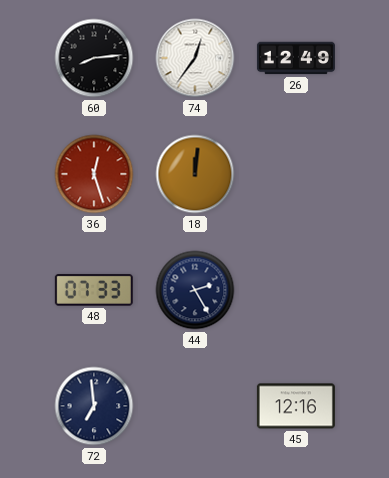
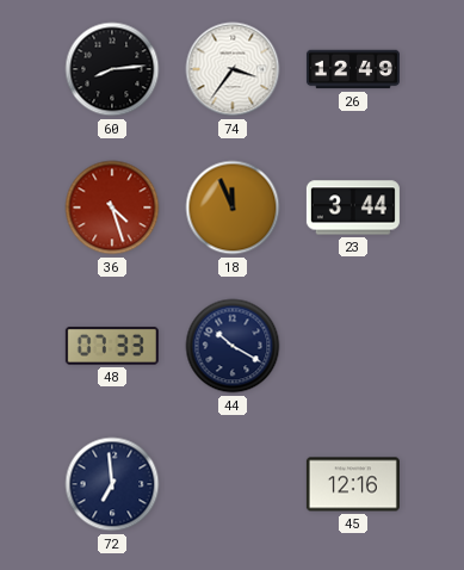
74: 12:36 -> 3:36
36: 12:27 -> 4:27
18: 12:01 -> 11:56
23: none -> 3:44
44: 2:25 -> 10:20
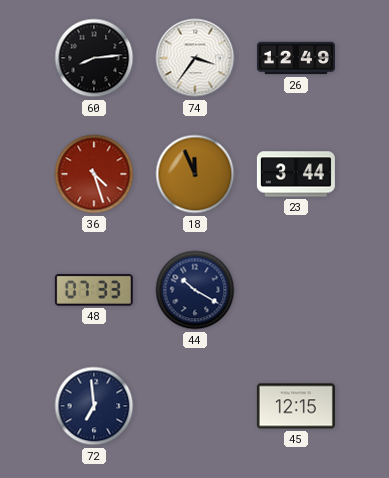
45: 12:16 -> 12:15
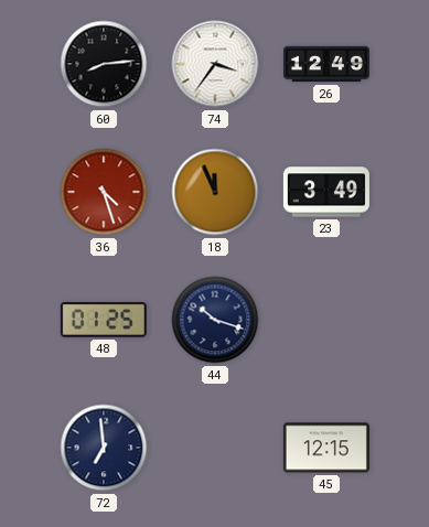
23: 3:44 -> 3:49
48: 07:33 -> 01:25
44: 10:20 -> 10:18
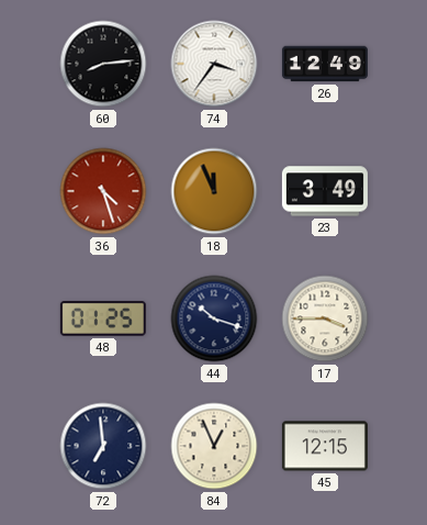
17: none -> 3:45
84: none -> 12:56
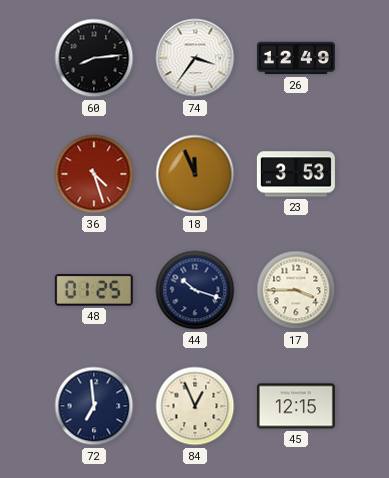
23: 3:49 -> 3:53
